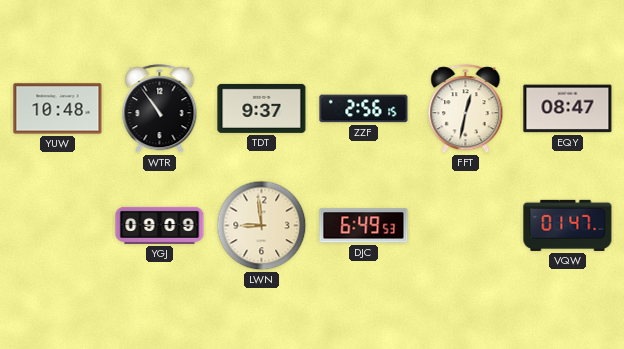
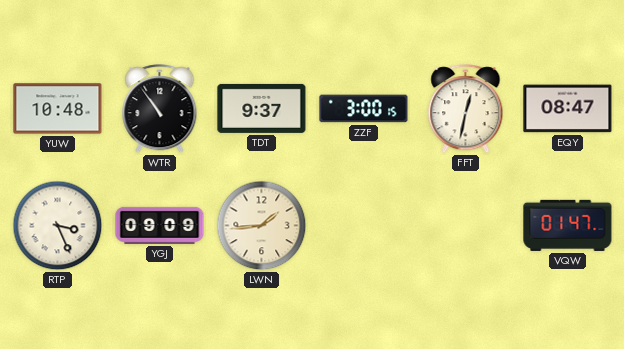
ZZF: 2:56 -> 3:00
RTP: none -> 3:26
LWN: 8:59 -> 1:44
DJC: 6:49 -> none
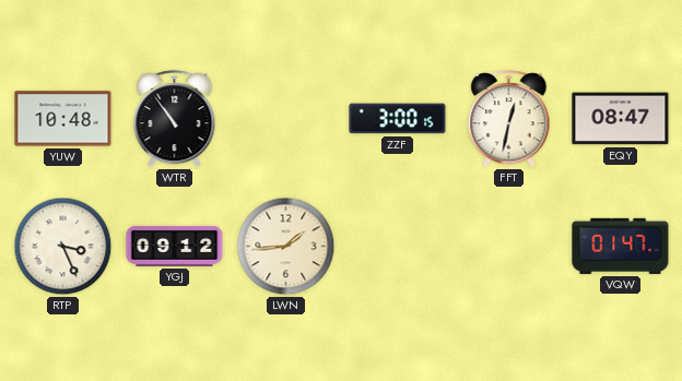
TDT: 9:37 -> none
YGJ: 09:09 -> 09:12
